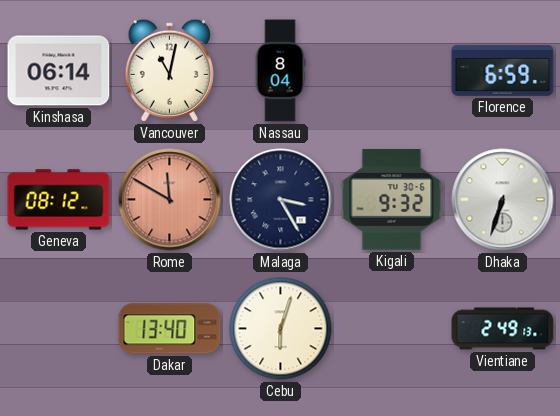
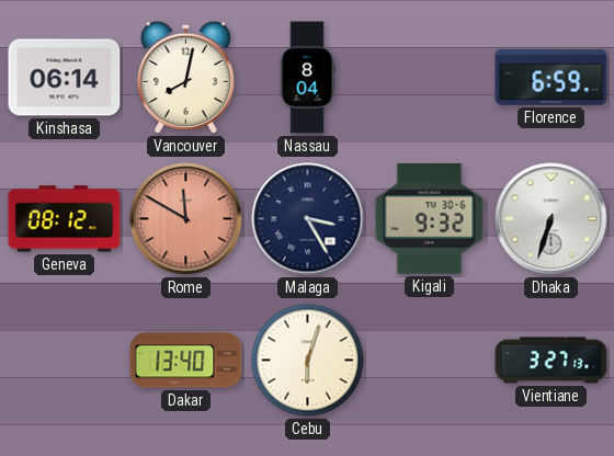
Vancouver: 11:02 -> 8:02
Vientiane: 2:49 -> 3:27
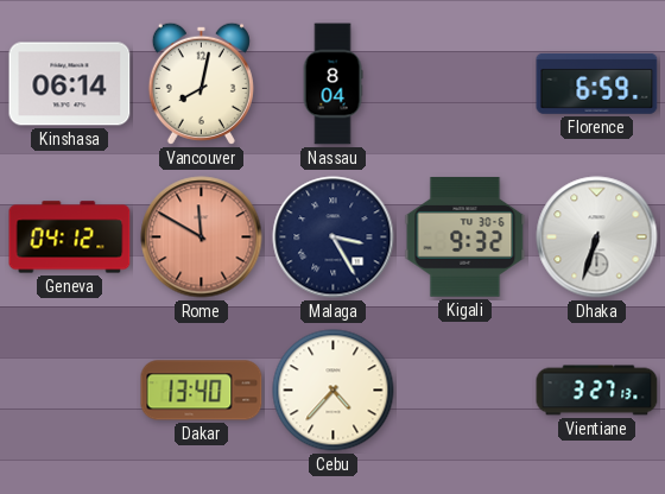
Geneva: 08:12 -> 04:12
Cebu: 6:03 -> 4:37
